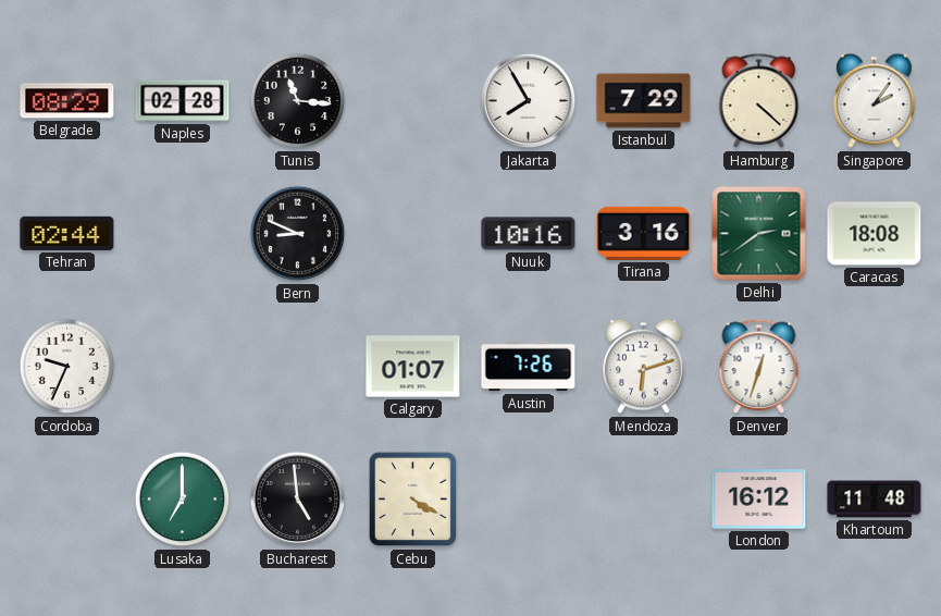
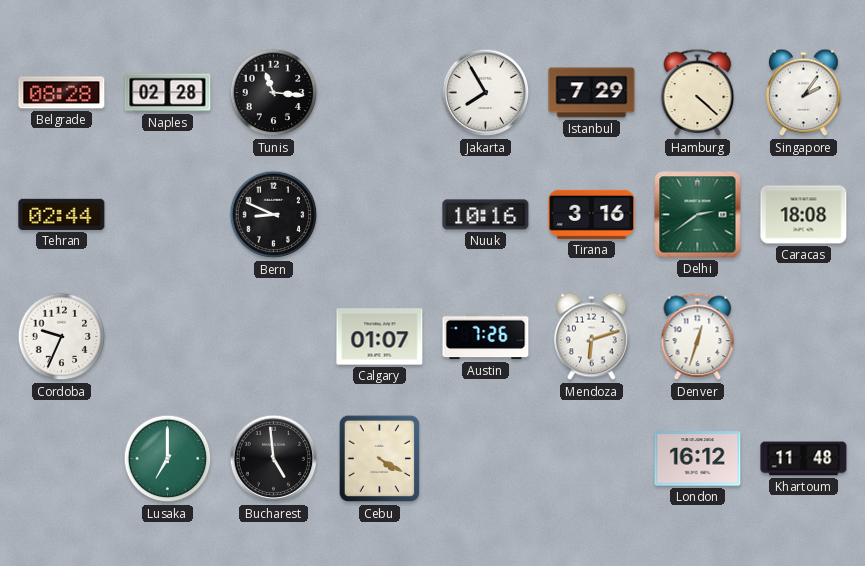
Belgrade: 08:29 -> 08:28
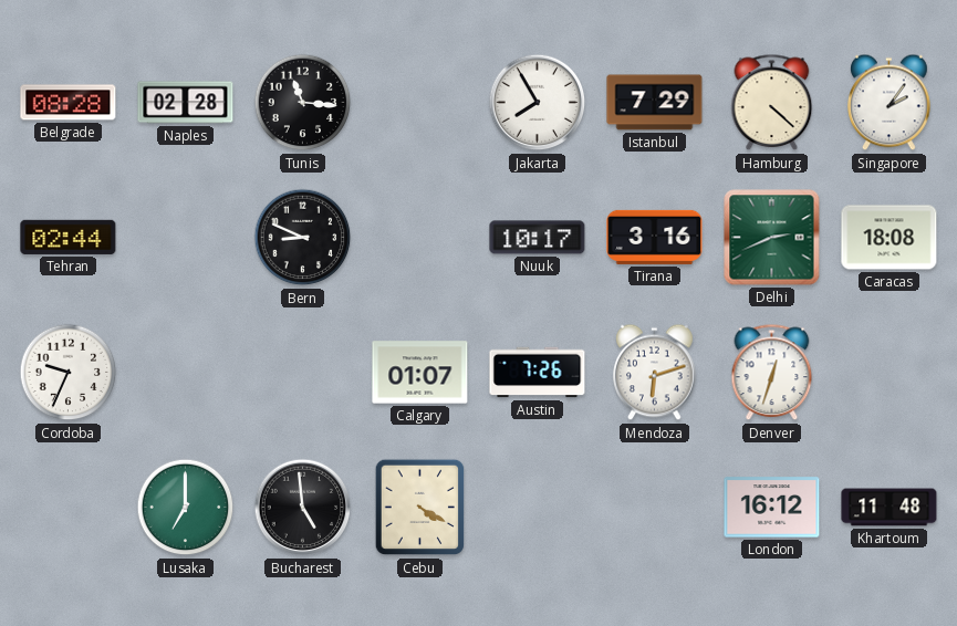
Nuuk: 10:16 -> 10:17
Delhi: 2:39 -> 2:41
